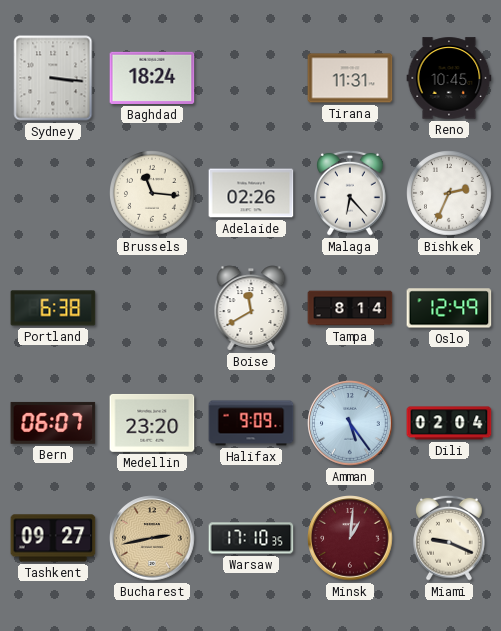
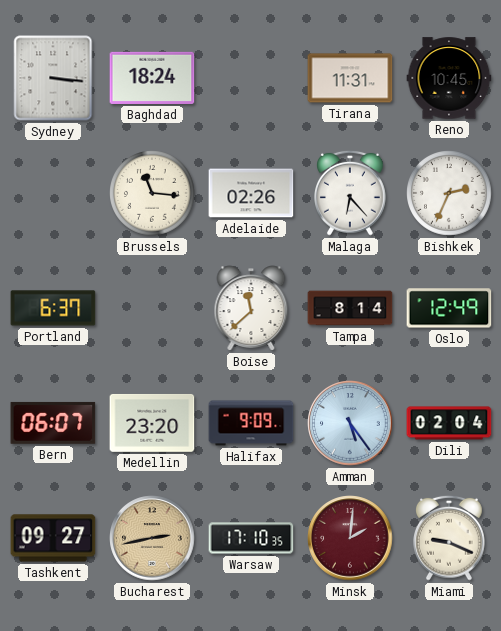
Portland: 6:38 -> 6:37
Boise: 11:40 -> 11:38
Minsk: 1:01 -> 2:01
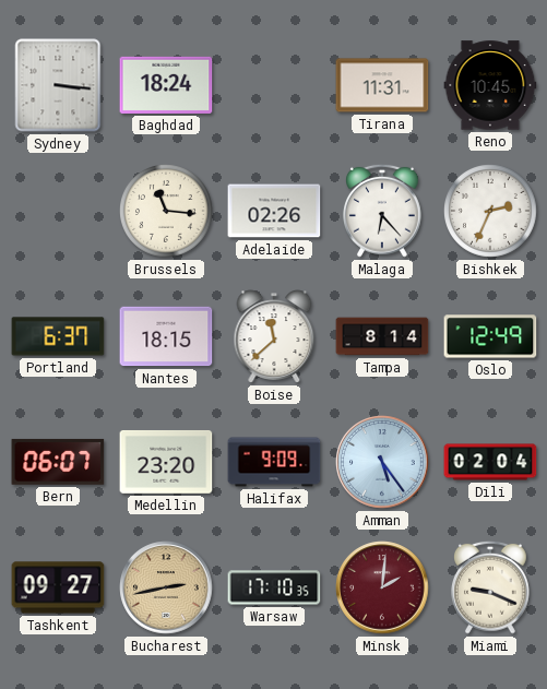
Nantes: none -> 18:15
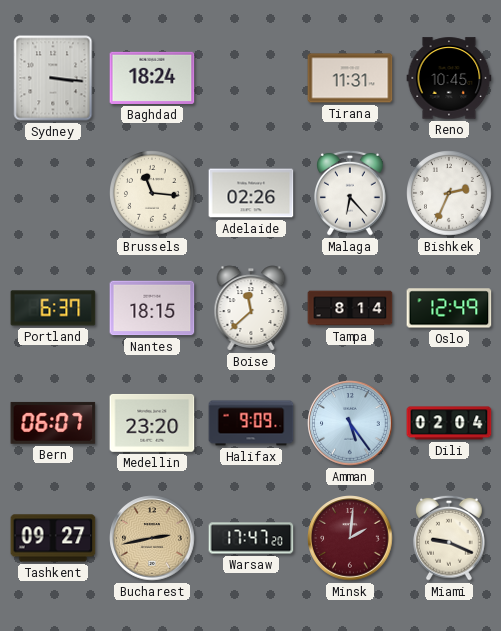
Warsaw: 17:10 -> 17:47
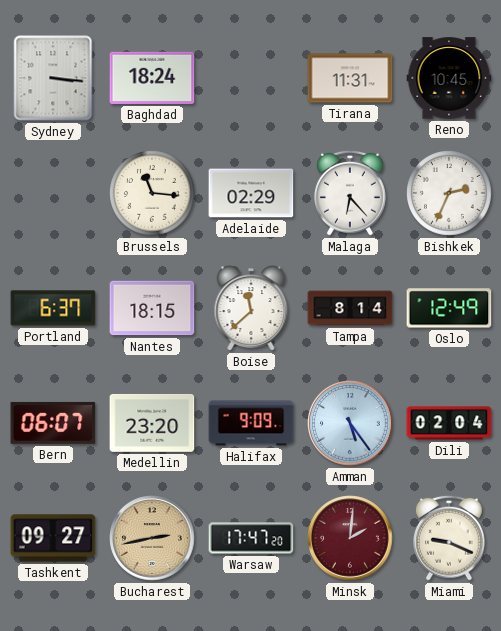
Adelaide: 02:26 -> 02:29
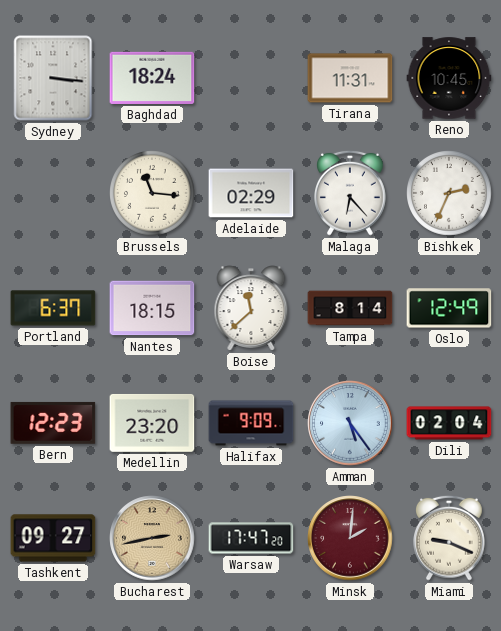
Bern: 06:07 -> 12:23
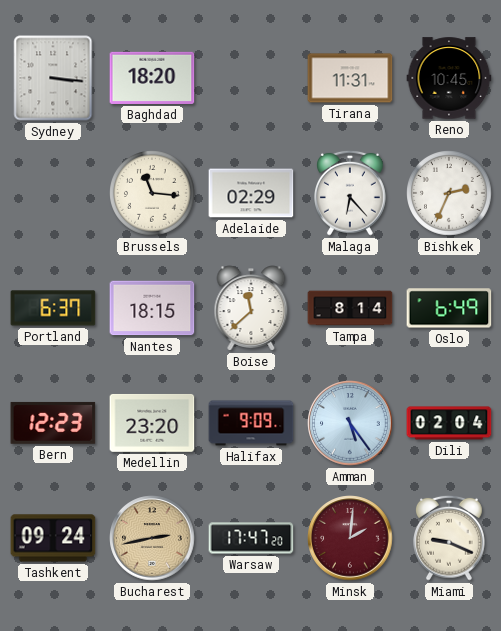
Baghdad: 18:24 -> 18:20
Oslo: 12:49 -> 6:49
Tashkent: 09:27 -> 09:24
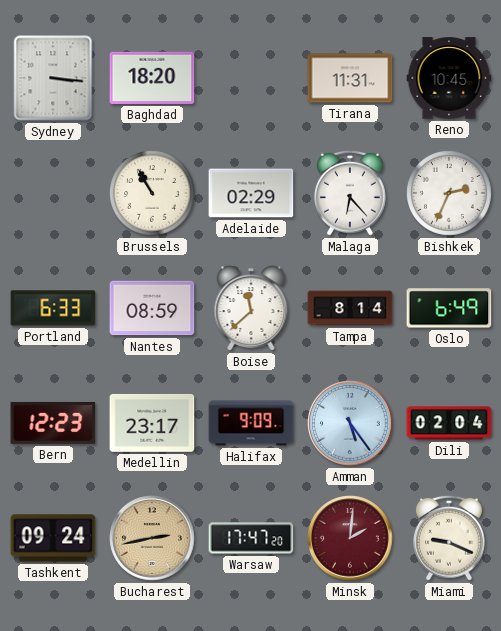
Brussels: 11:16 -> 10:55
Portland: 6:37 -> 6:33
Nantes: 18:15 -> 08:59
Medellin: 23:20 -> 23:17
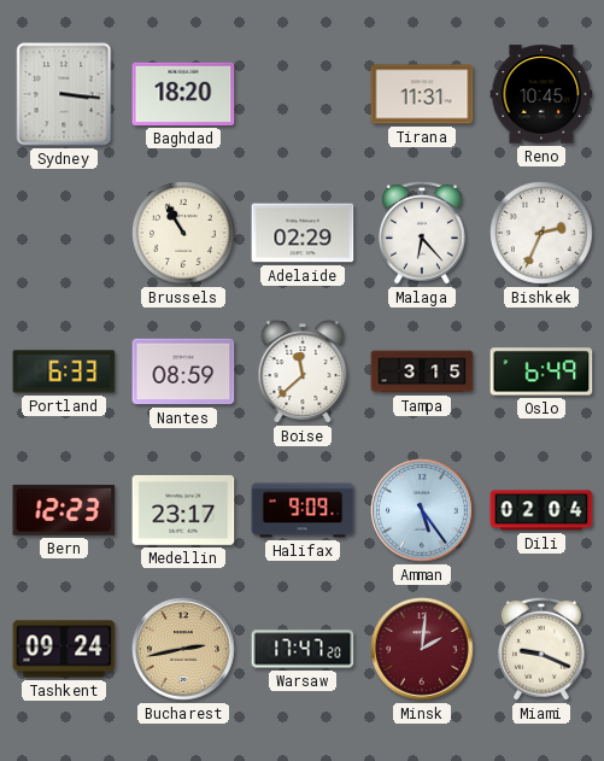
Tampa: 8:14 -> 3:15
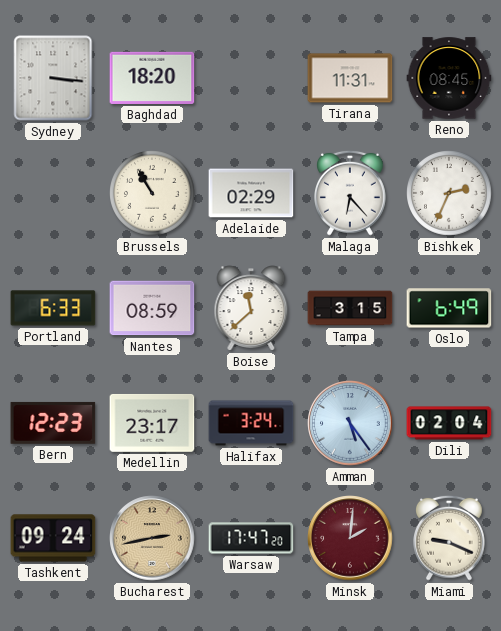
Reno: 10:45 -> 08:45
Halifax: 9:09 -> 3:24
